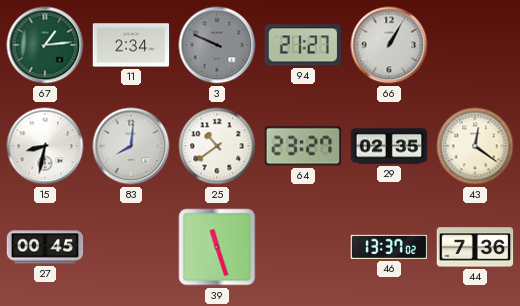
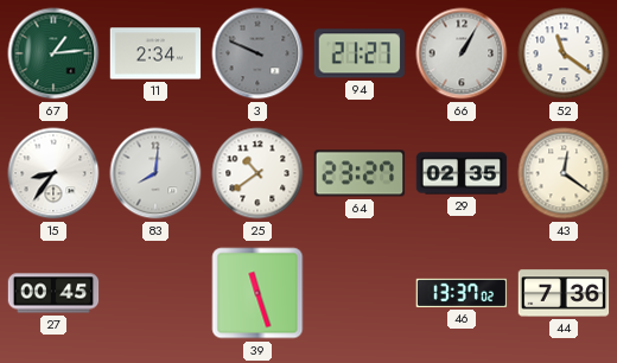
52: none -> 11:21
15: 8:32 -> 8:36
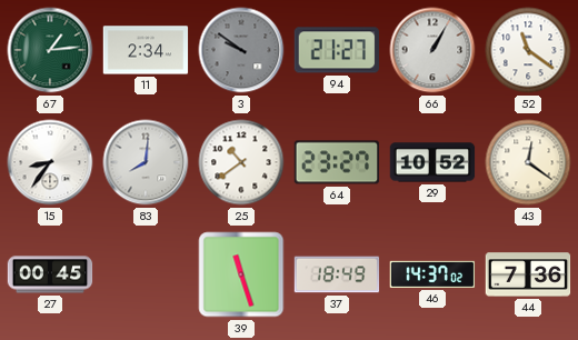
3: 9:49 -> 9:51
29: 02:35 -> 10:52
37: none -> 18:49
46: 13:37 -> 14:37
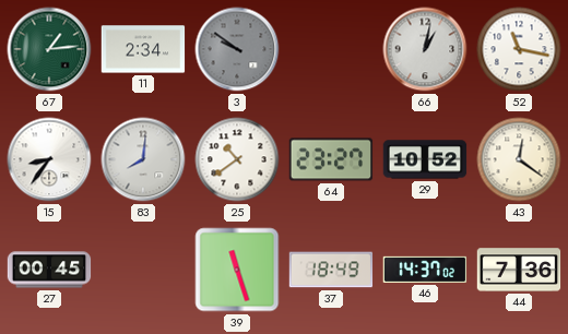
94: 21:27 -> none
66: 1:05 -> 1:02
52: 11:21 -> 11:17
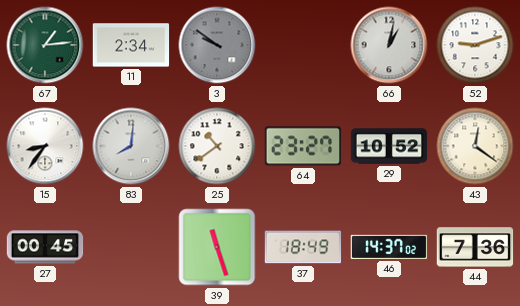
52: 11:17 -> 9:12
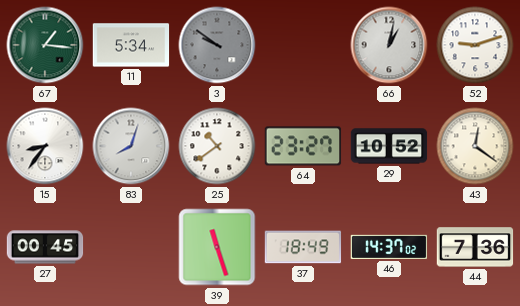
67: 1:14 -> 1:16
11: 2:34 -> 5:34
83: 8:01 -> 8:03
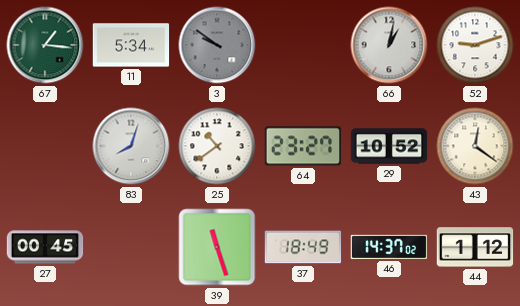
15: 8:36 -> none
44: 7:36 -> 1:12
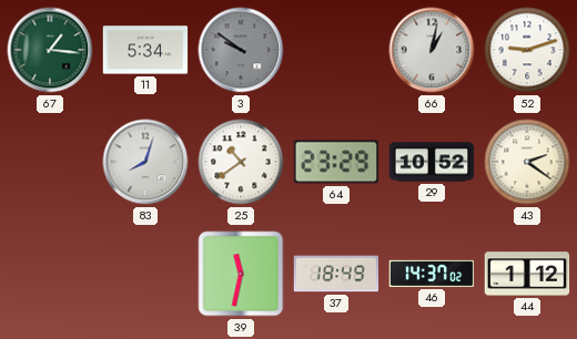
64: 23:27 -> 23:29
43: 12:21 -> 2:21
27: 00:45 -> none
39: 11:27 -> 11:32
